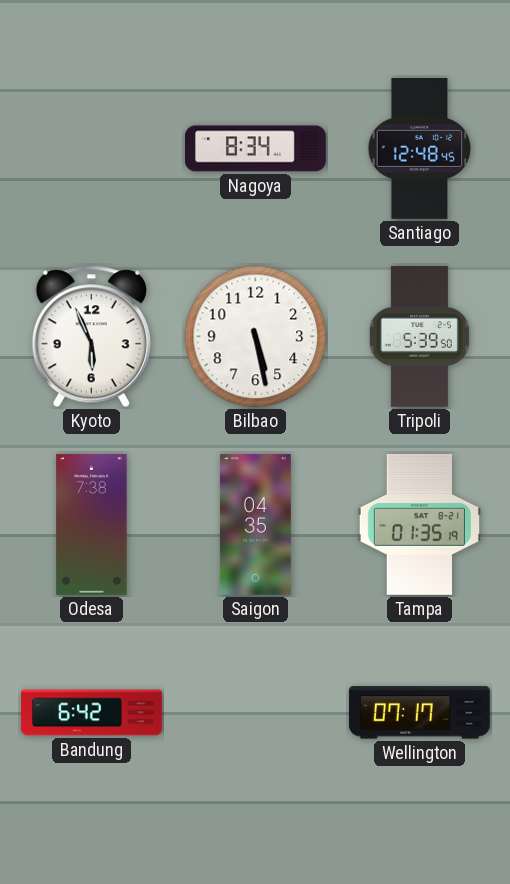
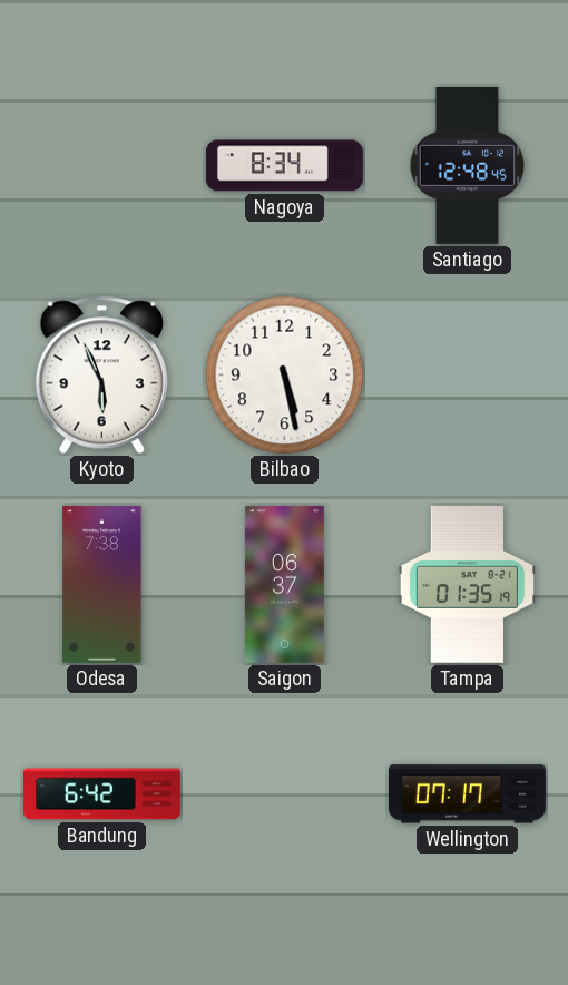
Tripoli: 5:39 -> none
Saigon: 04:35 -> 06:37
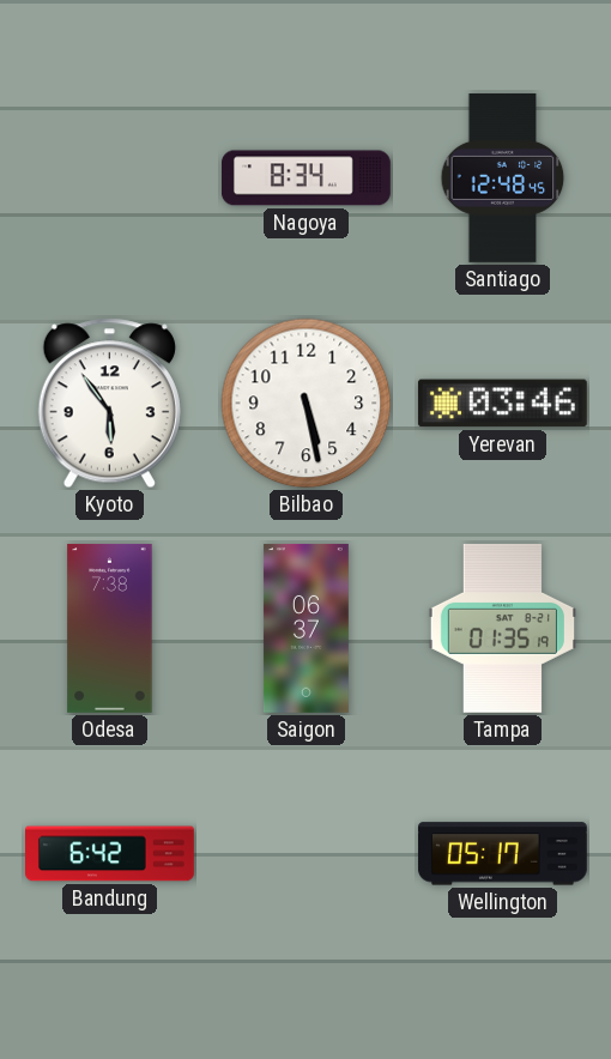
Kyoto: 5:56 -> 5:54
Yerevan: none -> 03:46
Wellington: 07:17 -> 05:17
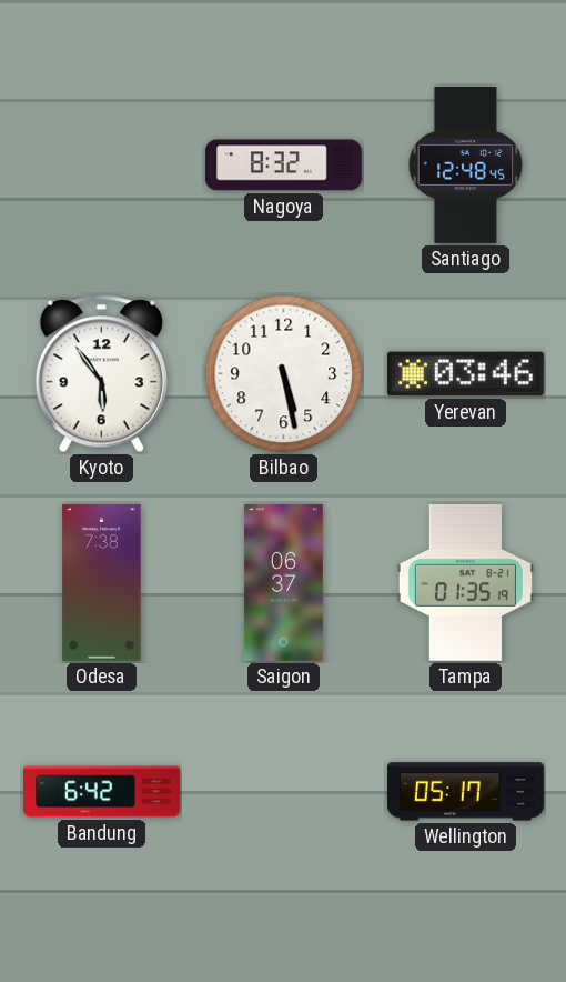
Nagoya: 8:34 -> 8:32
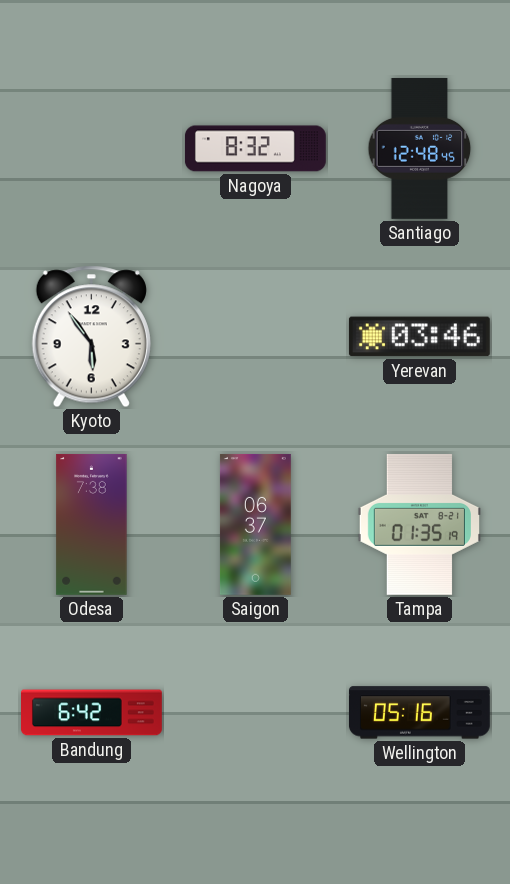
Bilbao: 5:28 -> none
Wellington: 05:17 -> 05:16
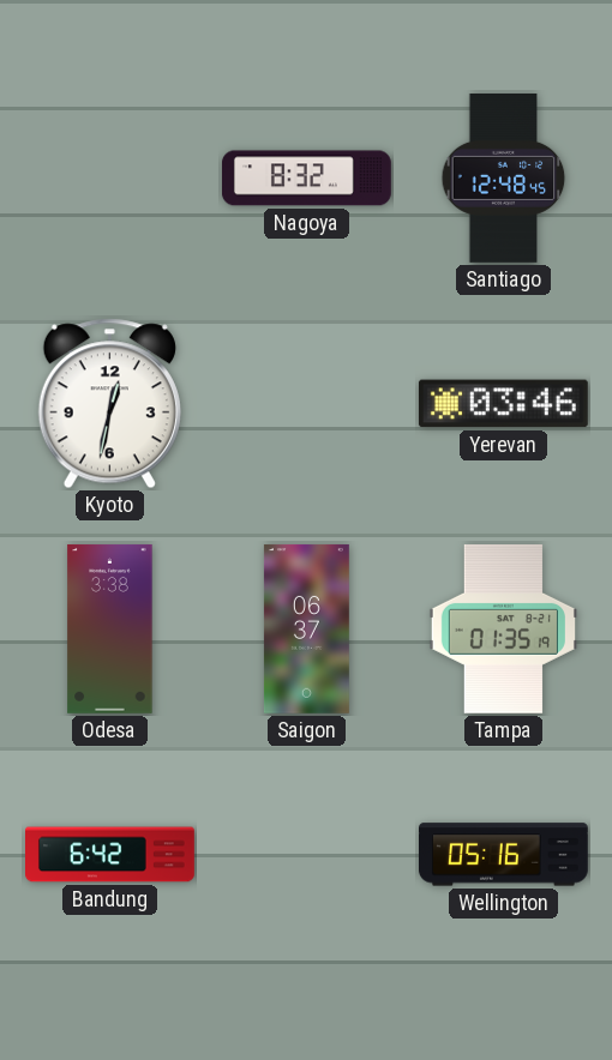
Kyoto: 5:54 -> 12:32
Odesa: 7:38 -> 3:38
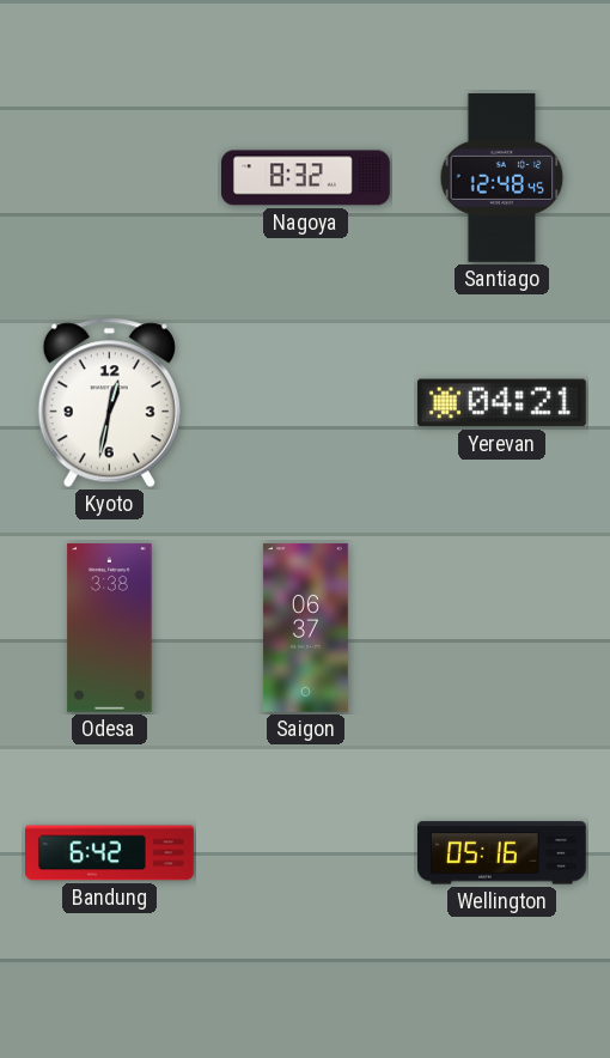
Yerevan: 03:46 -> 04:21
Tampa: 01:35 -> none
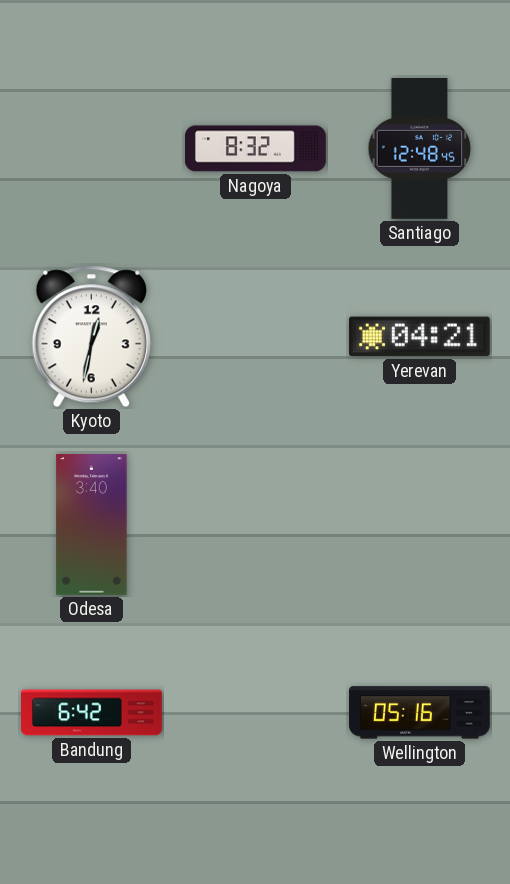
Odesa: 3:38 -> 3:40
Saigon: 06:37 -> none
